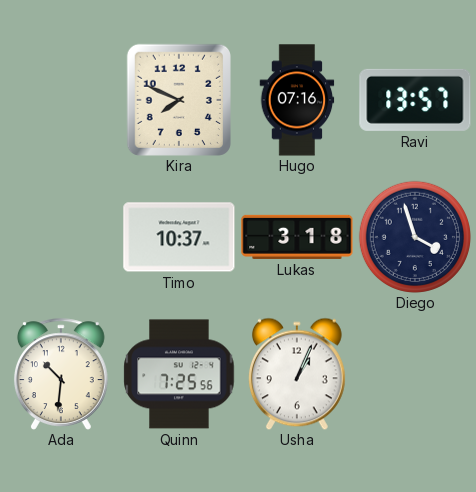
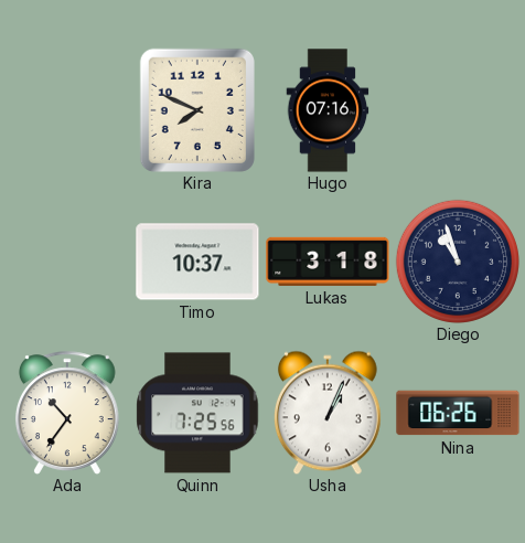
Ravi: 13:57 -> none
Diego: 3:57 -> 10:57
Ada: 10:31 -> 10:36
Nina: none -> 06:26
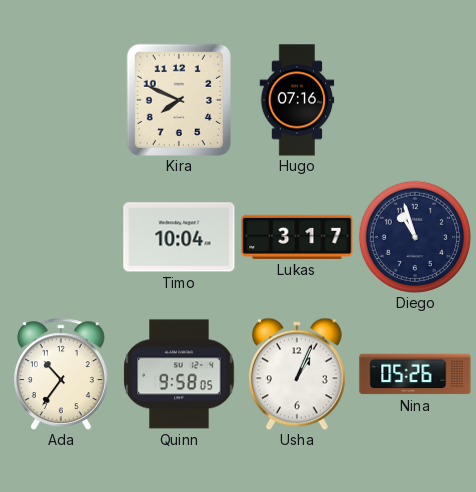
Timo: 10:37 -> 10:04
Lukas: 3:18 -> 3:17
Quinn: 7:25 -> 9:58
Nina: 06:26 -> 05:26
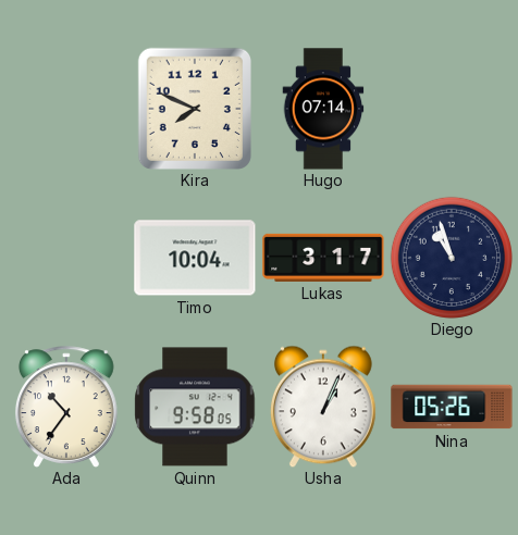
Hugo: 07:16 -> 07:14
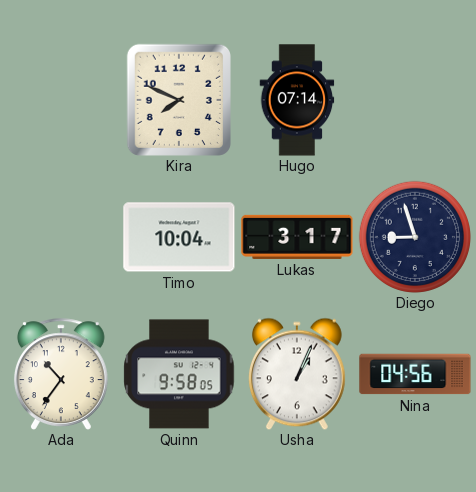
Diego: 10:57 -> 8:57
Nina: 05:26 -> 04:56
